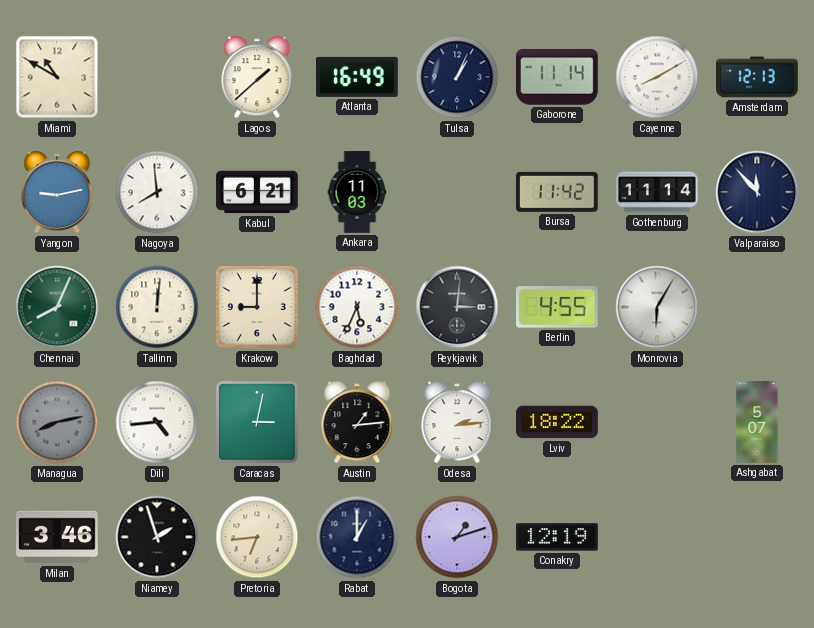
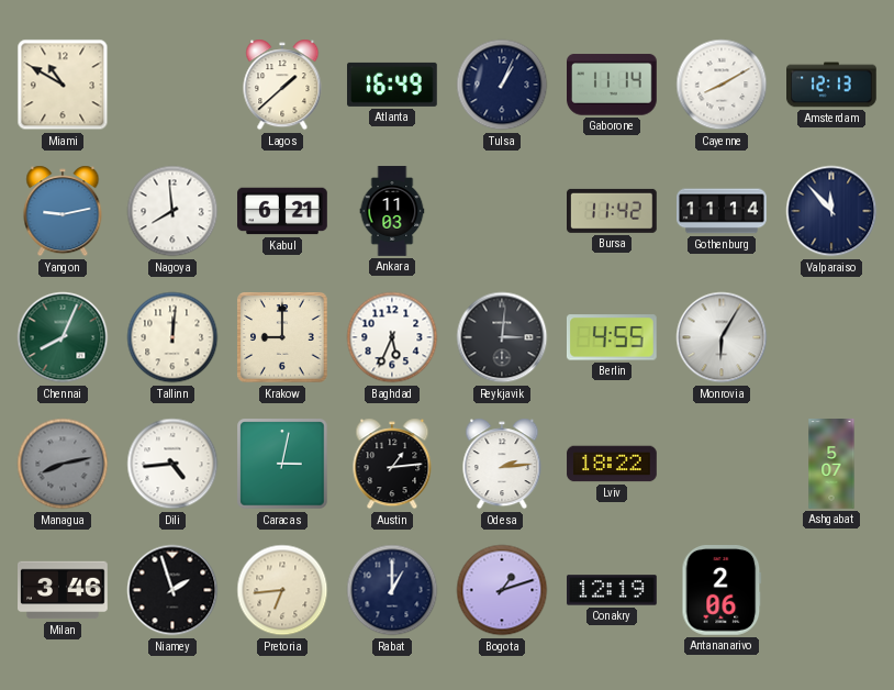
Antananarivo: none -> 2:06
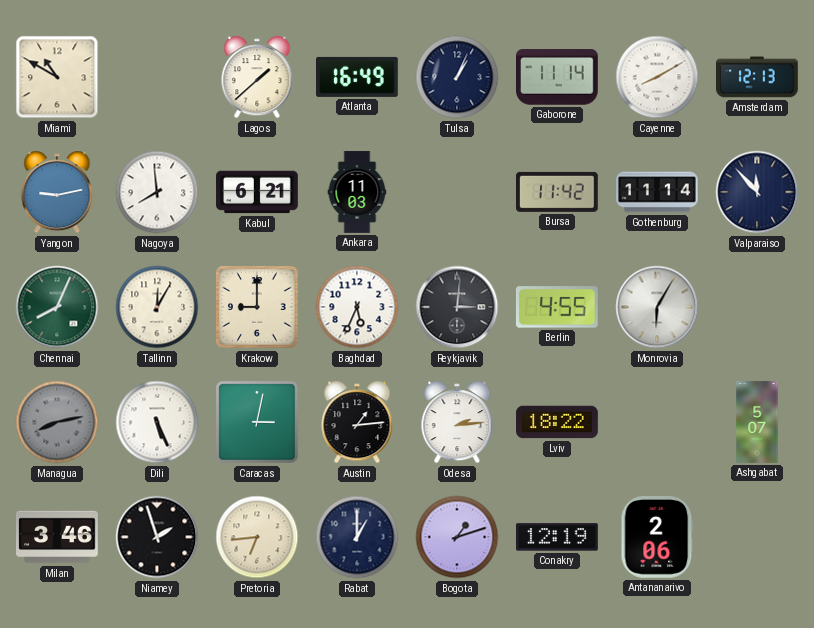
Tallinn: 12:01 -> 12:05
Dili: 4:44 -> 5:26
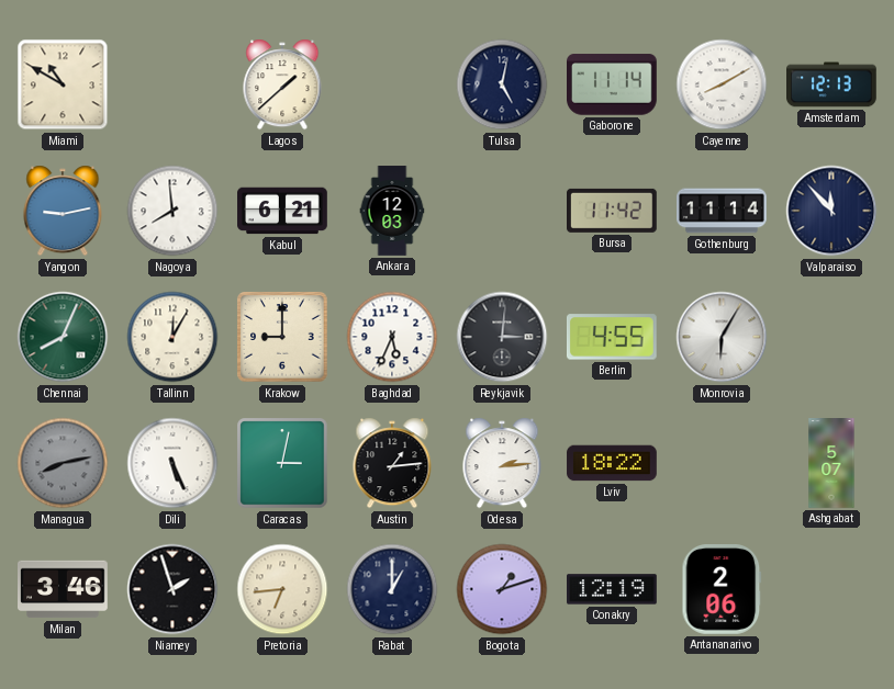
Atlanta: 16:49 -> none
Tulsa: 1:04 -> 5:02
Ankara: 11:03 -> 12:03
